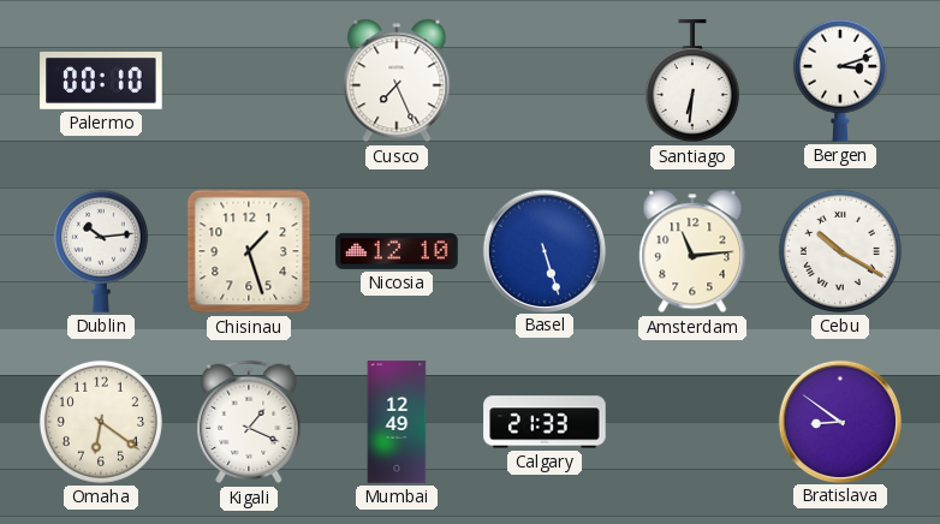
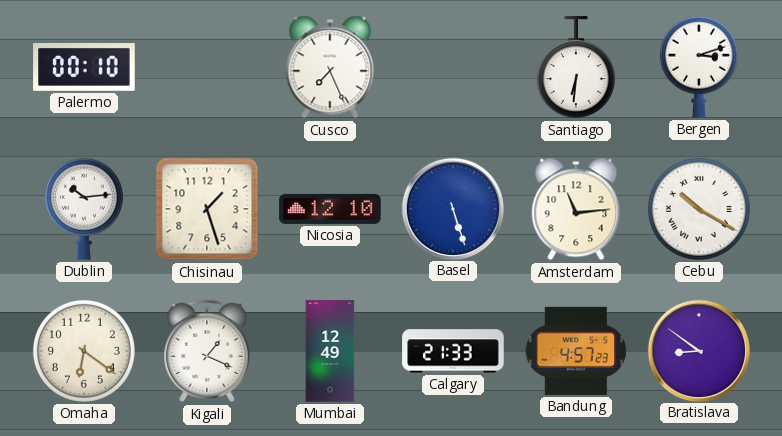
Bandung: none -> 4:57
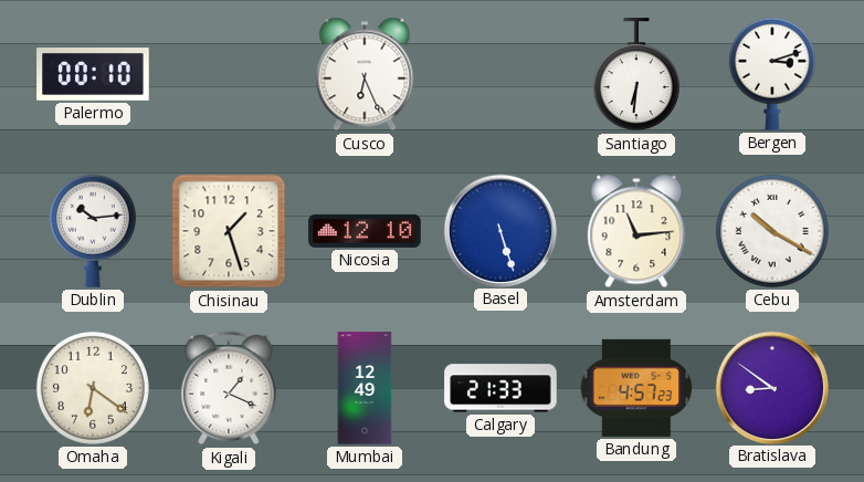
Cusco: 7:26 -> 6:26
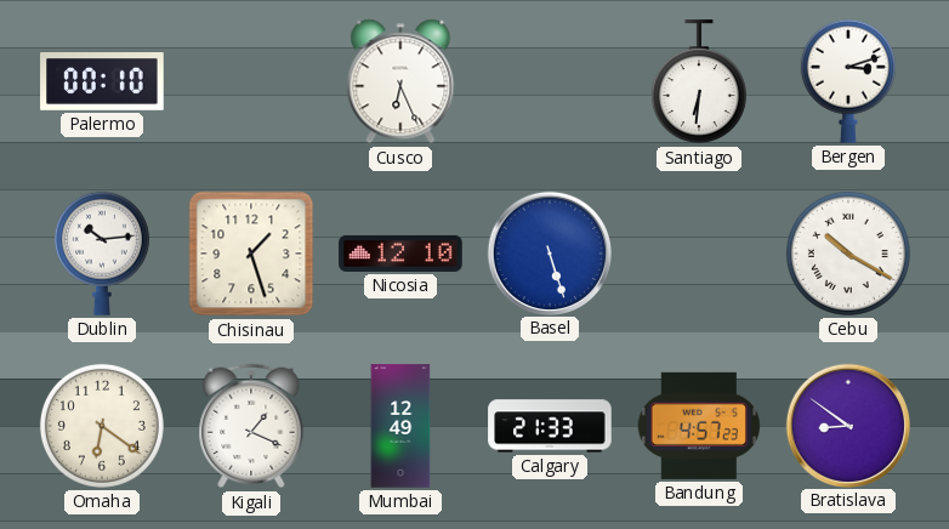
Amsterdam: 11:14 -> none
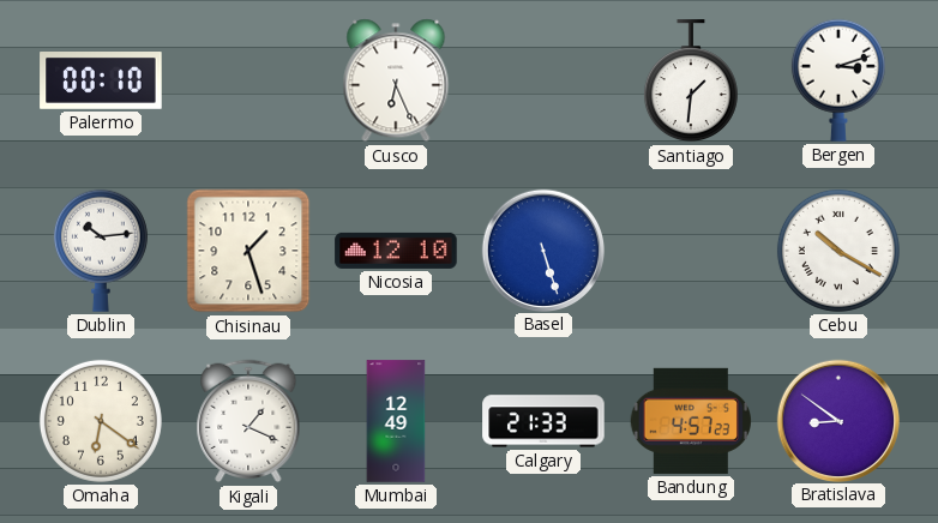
Santiago: 6:31 -> 1:31
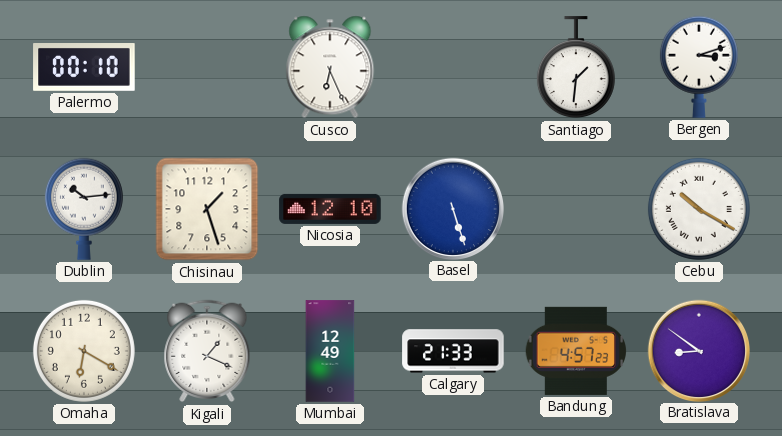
Omaha: 6:21 -> 6:20
